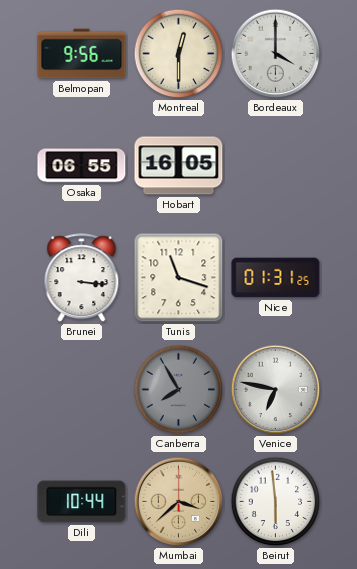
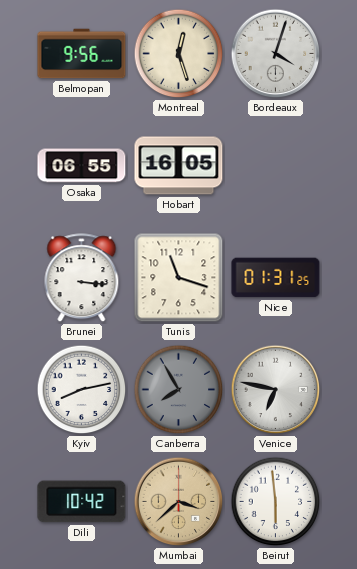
Montreal: 12:30 -> 12:27
Bordeaux: 4:00 -> 4:03
Kyiv: none -> 8:13
Dili: 10:44 -> 10:42
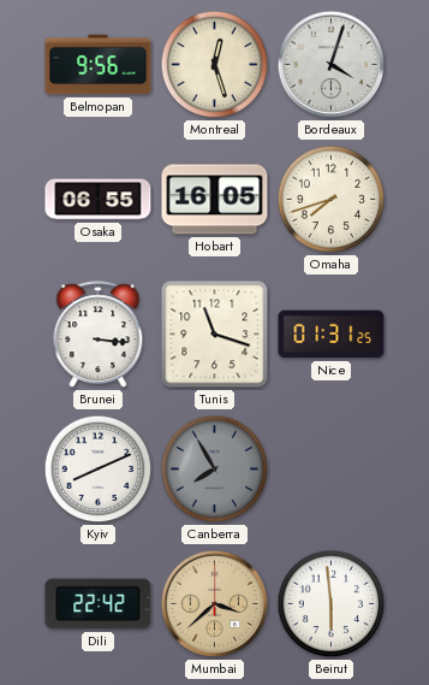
Omaha: none -> 7:42
Kyiv: 8:13 -> 8:11
Venice: 6:47 -> none
Dili: 10:42 -> 22:42
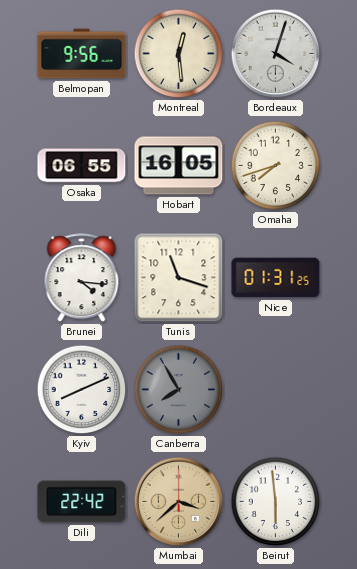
Montreal: 12:27 -> 12:29
Brunei: 3:16 -> 4:16
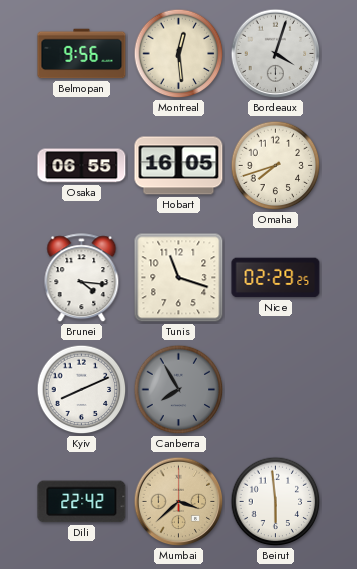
Nice: 01:31 -> 02:29
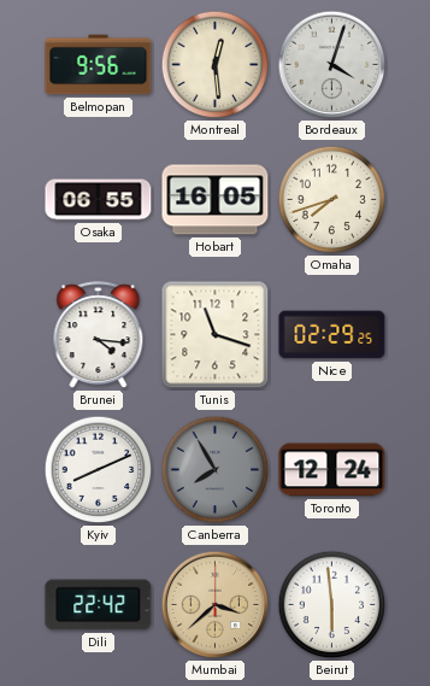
Toronto: none -> 12:24
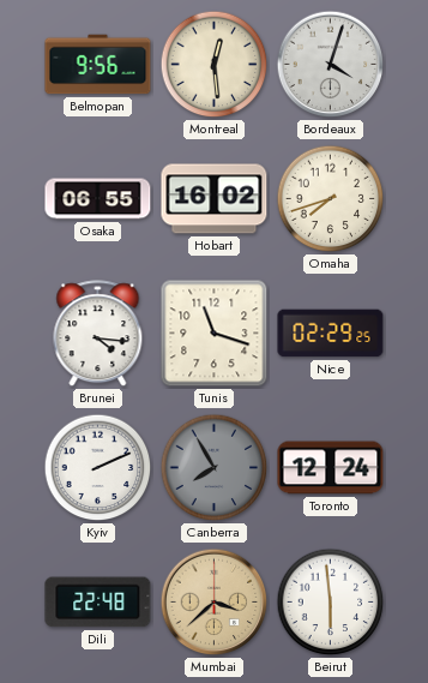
Hobart: 16:05 -> 16:02
Kyiv: 8:11 -> 2:11
Dili: 22:42 -> 22:48
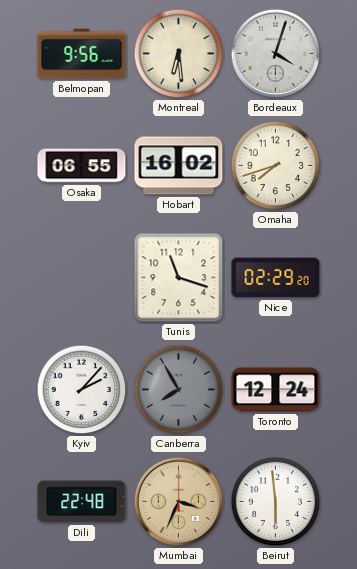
Montreal: 12:29 -> 6:29
Brunei: 4:16 -> none
Nice: 02:29:25 -> 02:29:20
Kyiv: 2:11 -> 2:07
Mumbai: 3:38 -> 3:34
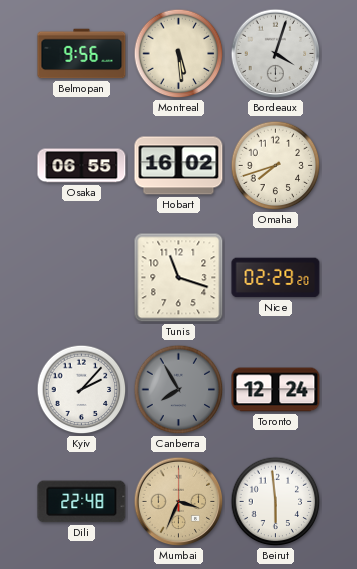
Montreal: 6:29 -> 5:29
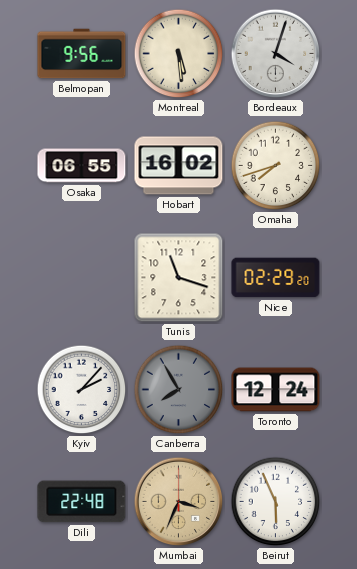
Beirut: 5:59 -> 5:56
